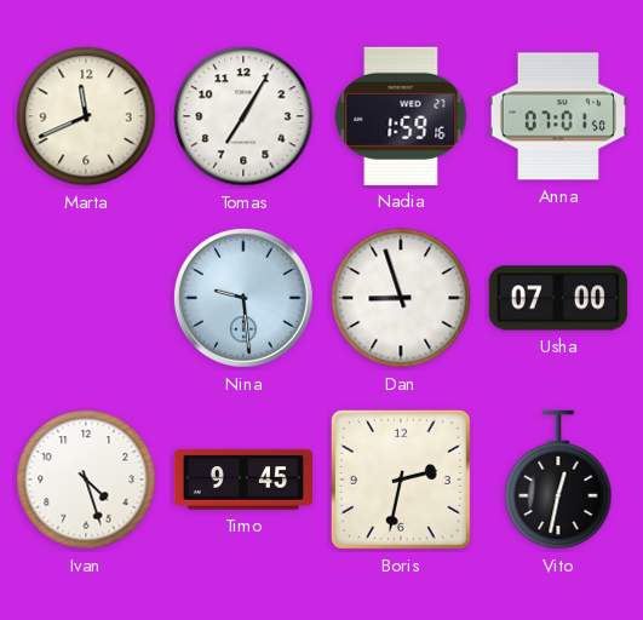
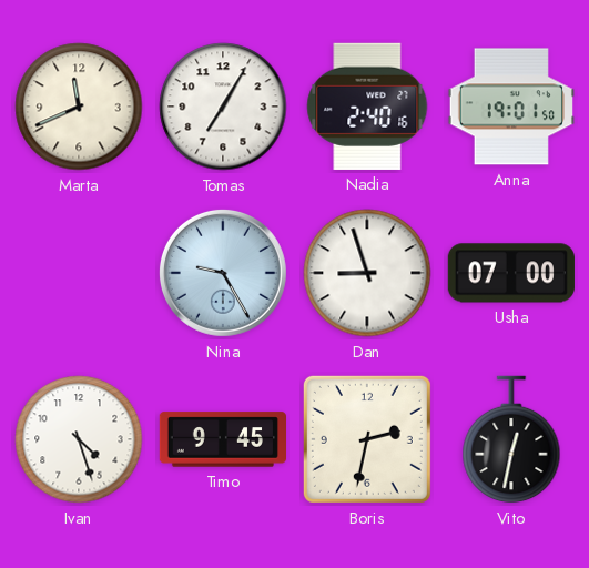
Nadia: 1:59 -> 2:40
Anna: 07:01 -> 19:01
Nina: 9:29 -> 9:25
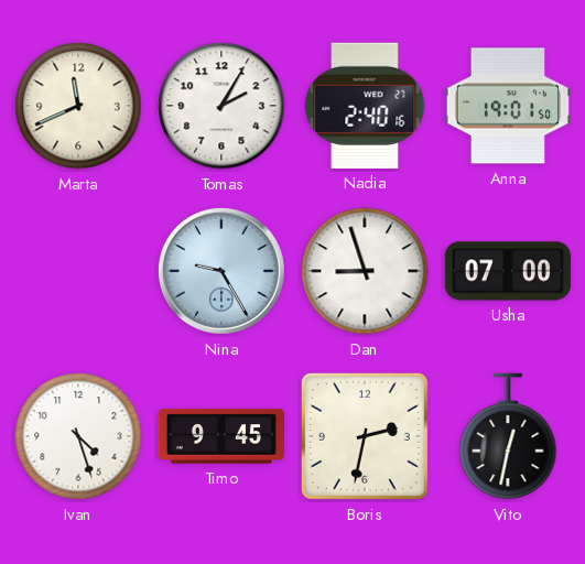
Tomas: 7:05 -> 2:05
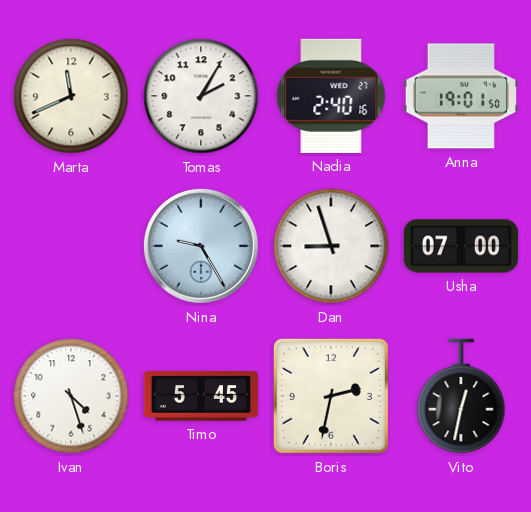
Timo: 9:45 -> 5:45
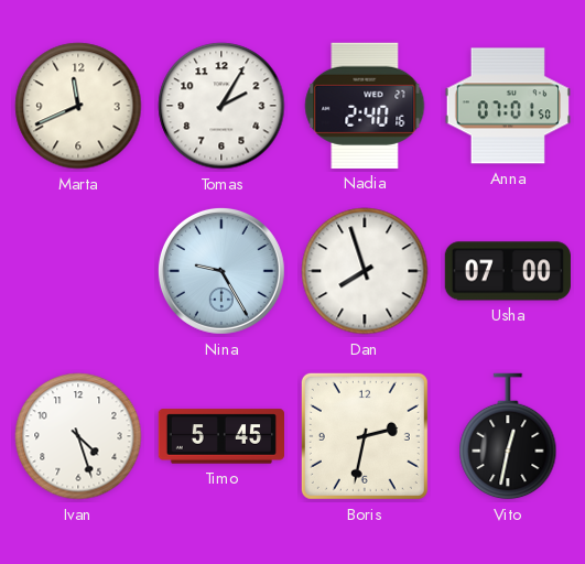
Anna: 19:01 -> 07:01
Dan: 8:57 -> 7:57
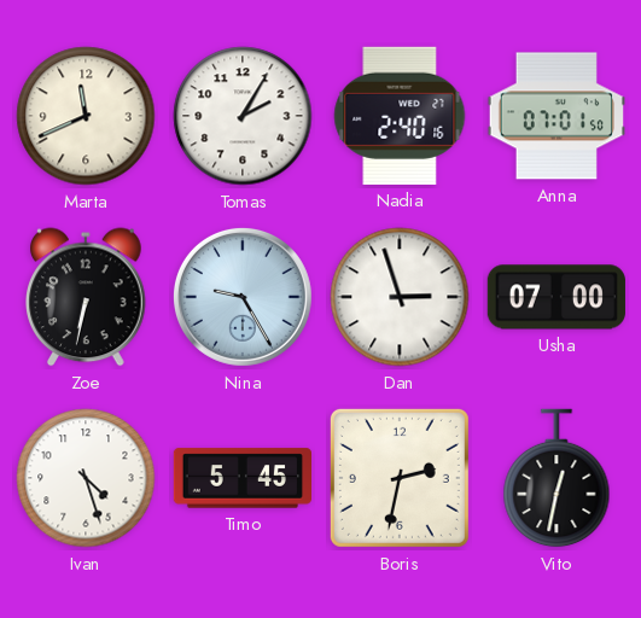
Zoe: none -> 6:32
Dan: 7:57 -> 2:57
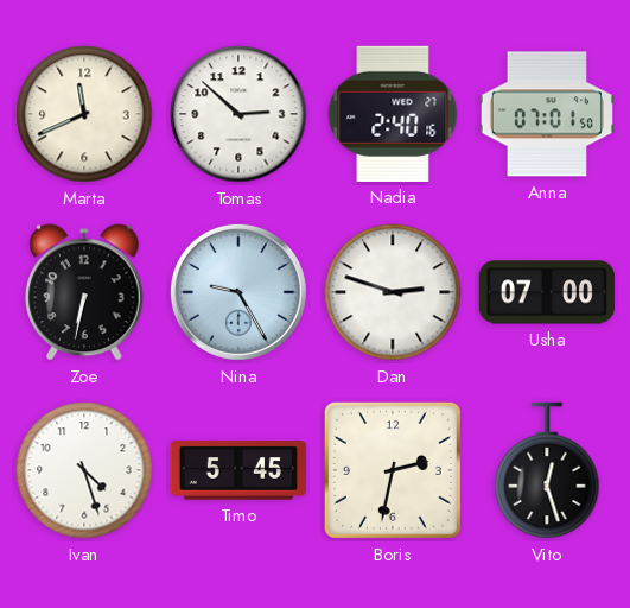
Tomas: 2:05 -> 2:52
Dan: 2:57 -> 2:48
Vito: 12:32 -> 12:27
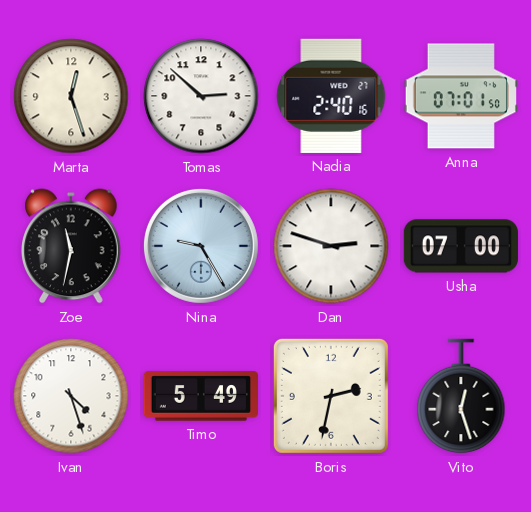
Marta: 11:41 -> 12:27
Zoe: 6:32 -> 11:32
Timo: 5:45 -> 5:49
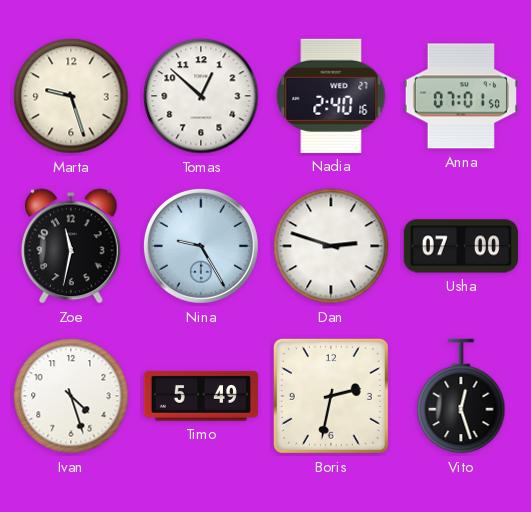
Marta: 12:27 -> 9:27
Tomas: 2:52 -> 12:52
